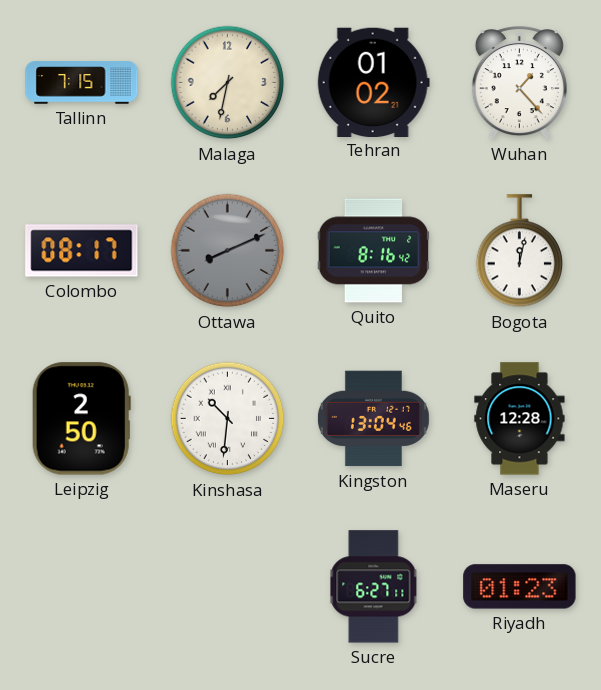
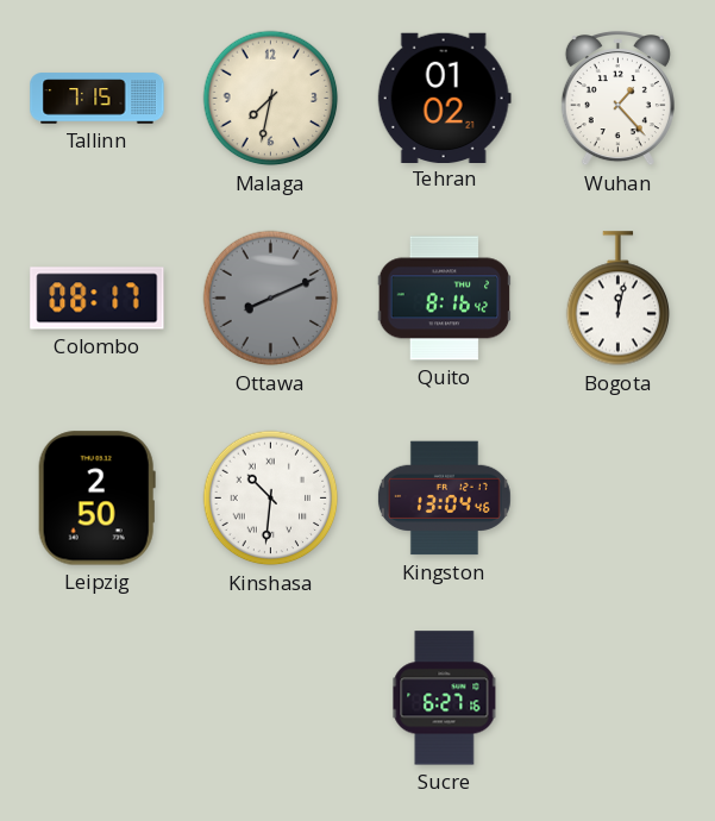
Maseru: 12:28 -> none
Sucre: 6:27:11 -> 6:27:16
Riyadh: 01:23 -> none
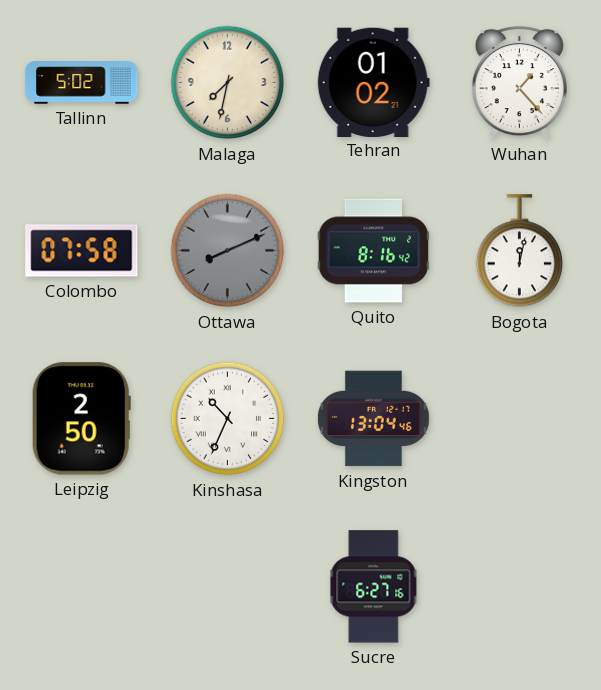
Tallinn: 7:15 -> 5:02
Colombo: 08:17 -> 07:58
Kinshasa: 10:31 -> 10:34
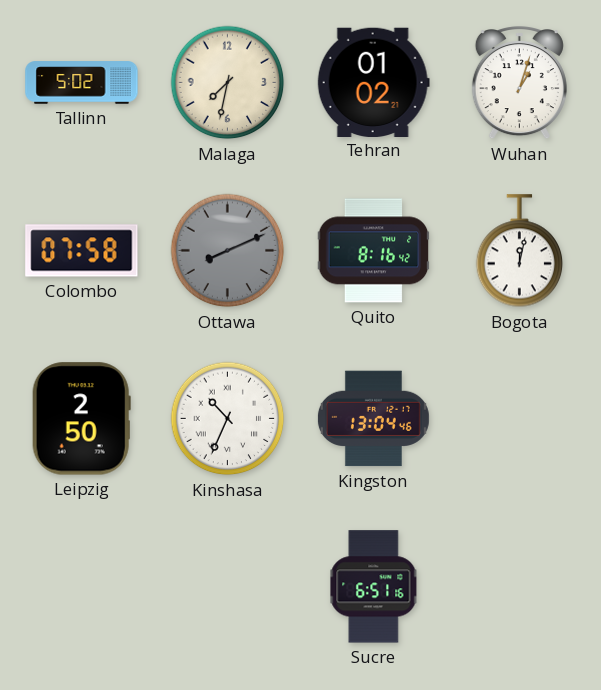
Wuhan: 1:23 -> 1:03
Sucre: 6:27 -> 6:51
